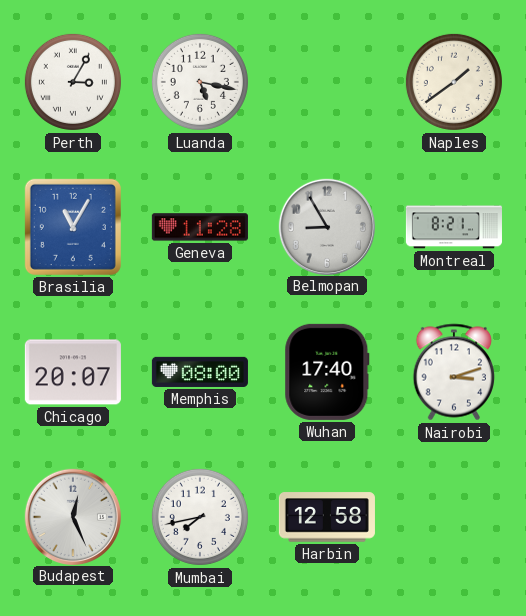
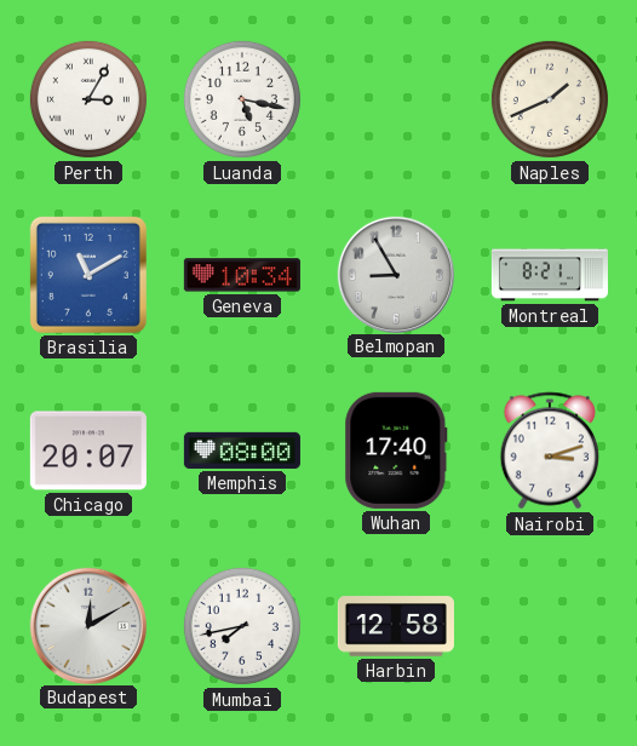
Naples: 1:39 -> 1:41
Brasilia: 11:05 -> 11:10
Geneva: 11:28 -> 10:34
Budapest: 12:26 -> 12:10
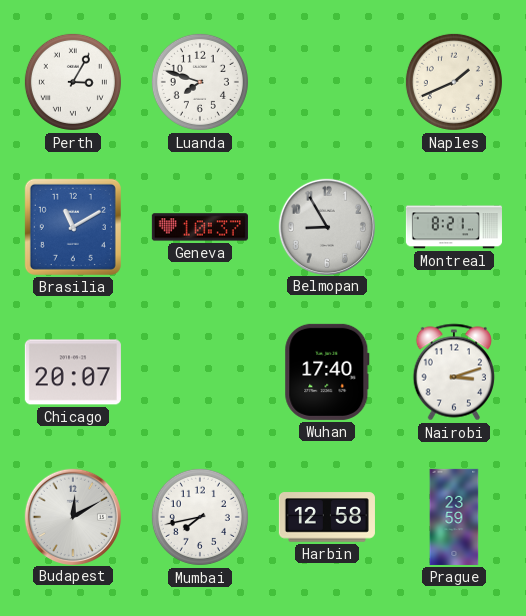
Luanda: 5:17 -> 7:48
Geneva: 10:34 -> 10:37
Memphis: 08:00 -> none
Prague: none -> 23:59
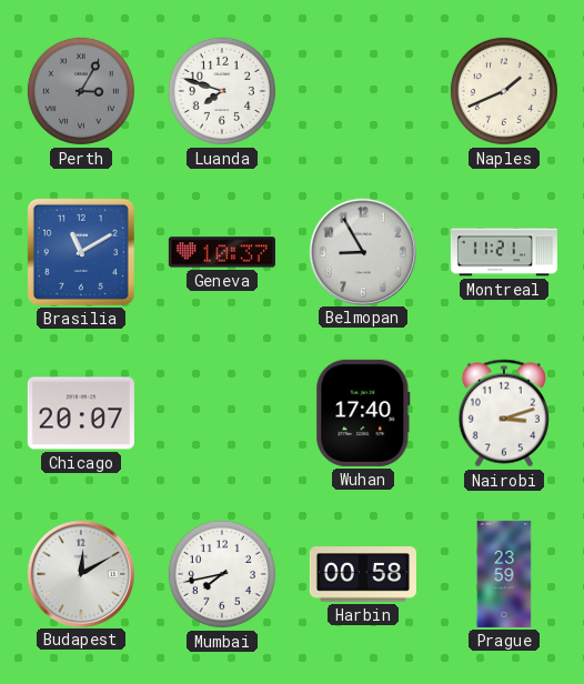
Perth dial: white -> grey
Montreal: 8:21 -> 11:21
Harbin: 12:58 -> 00:58
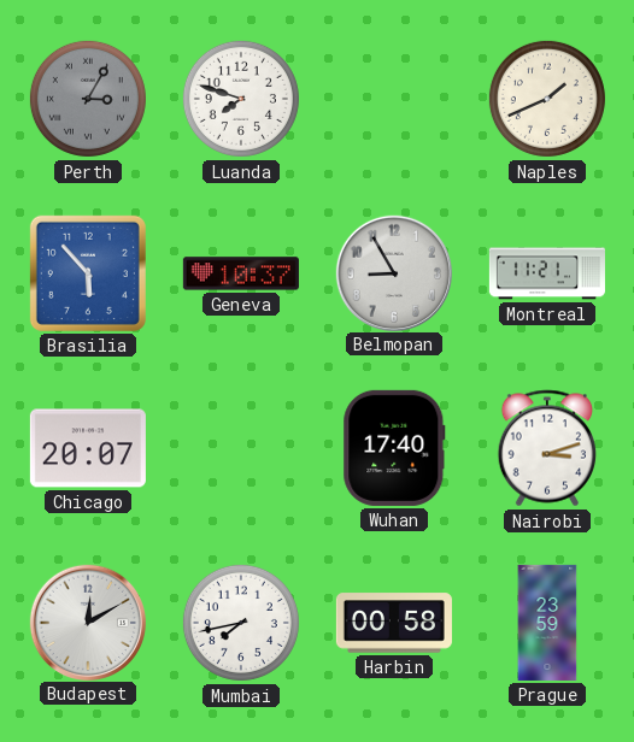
Brasilia: 11:10 -> 5:53
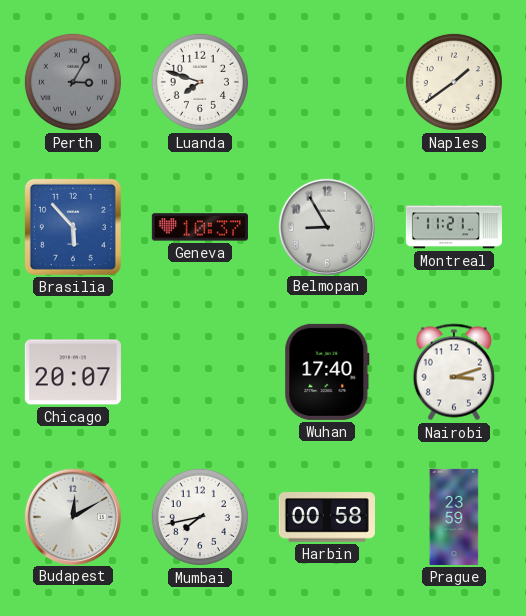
Naples: 1:41 -> 1:39
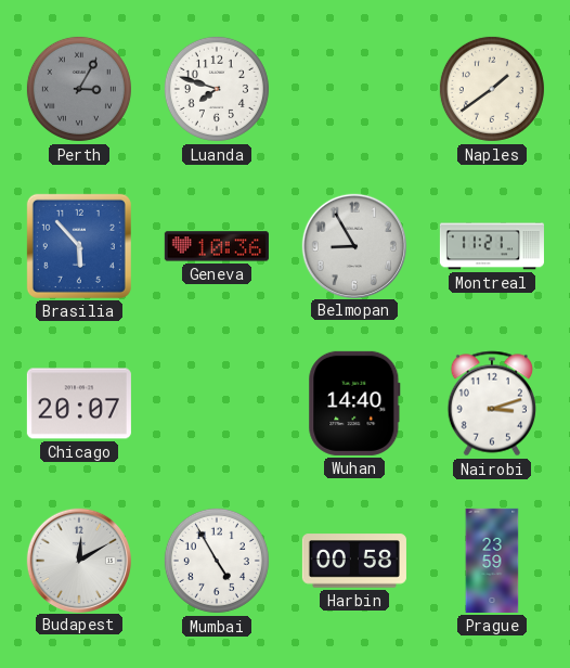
Geneva: 10:37 -> 10:36
Wuhan: 17:40 -> 14:40
Mumbai: 7:43 -> 4:55
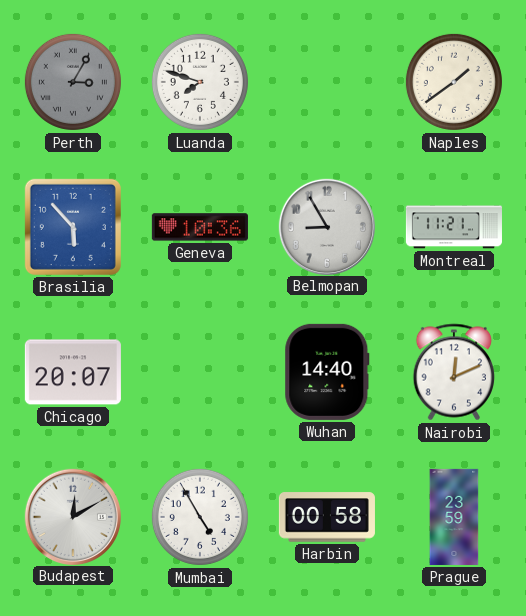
Nairobi: 3:12 -> 12:11
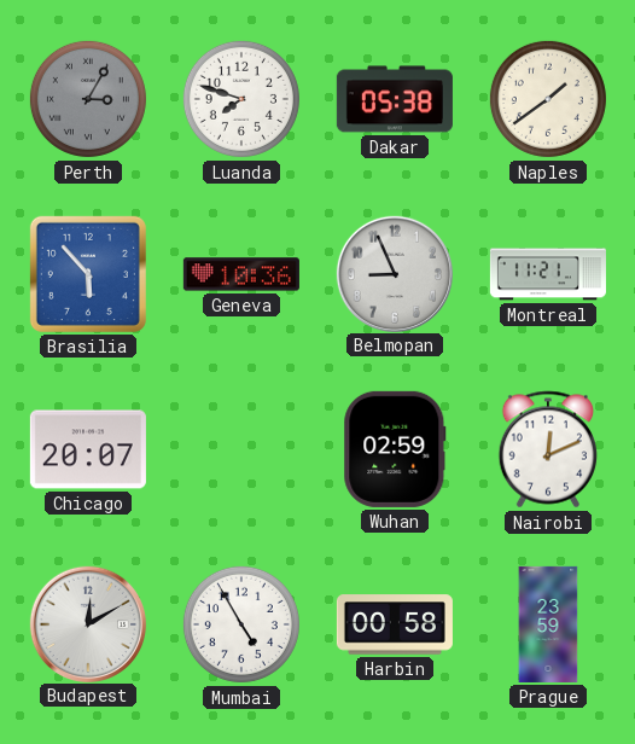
Dakar: none -> 05:38
Belmopan: 8:55 -> 8:56
Wuhan: 14:40 -> 02:59
